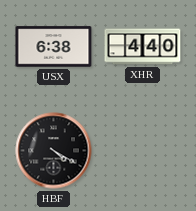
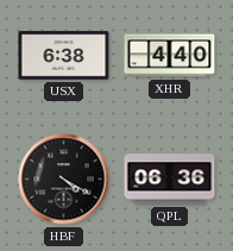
QPL: none -> 06:36
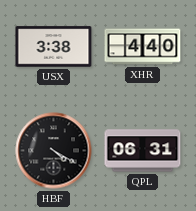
USX: 6:38 -> 3:38
QPL: 06:36 -> 06:31
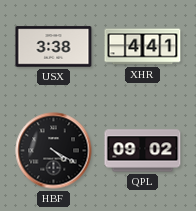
XHR: 4:40 -> 4:41
QPL: 06:31 -> 09:02
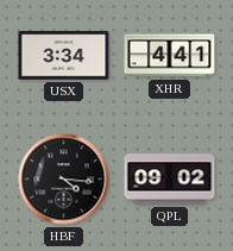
USX: 3:38 -> 3:34
HBF: 4:20 -> 4:16
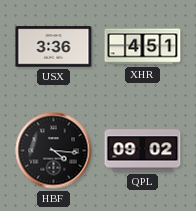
USX: 3:34 -> 3:36
XHR: 4:41 -> 4:51
